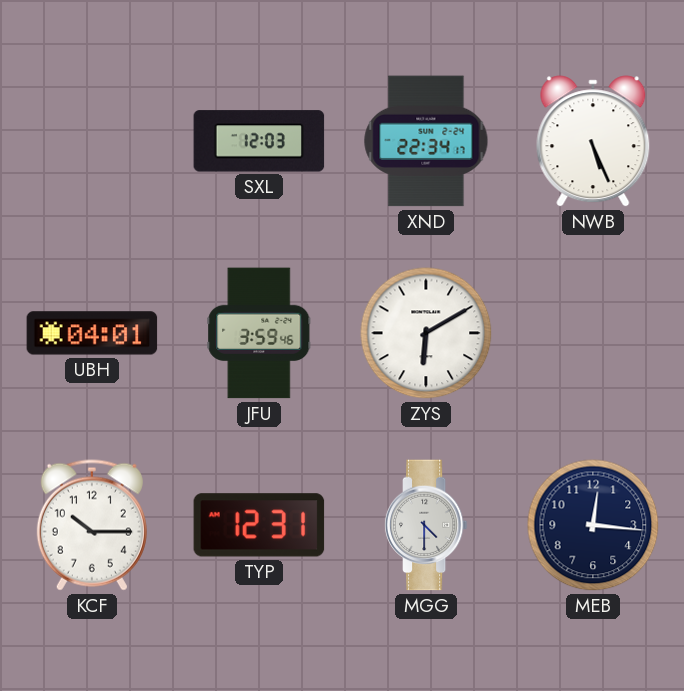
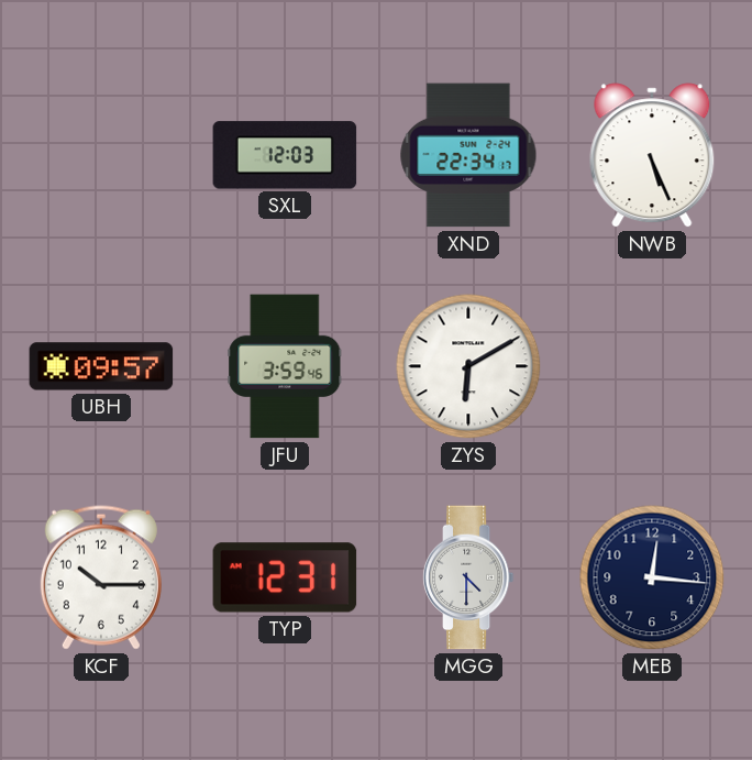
UBH: 04:01 -> 09:57
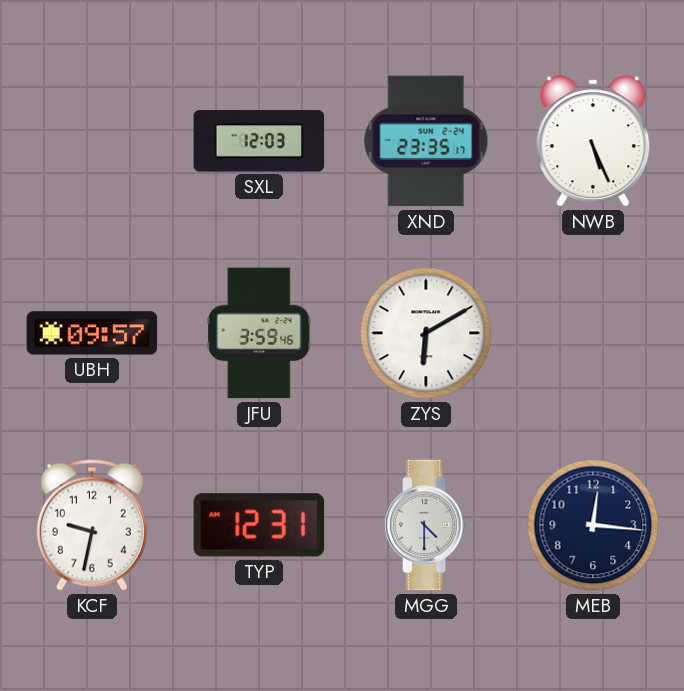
XND: 22:34 -> 23:35
KCF: 10:15 -> 9:32
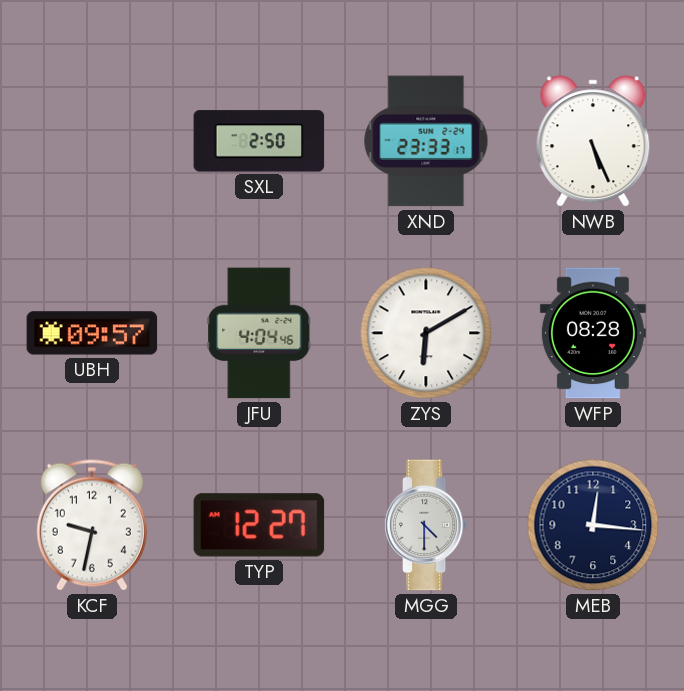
SXL: 12:03 -> 2:50
XND: 23:35 -> 23:33
JFU: 3:59 -> 4:04
WFP: none -> 08:28
TYP: 12:31 -> 12:27
